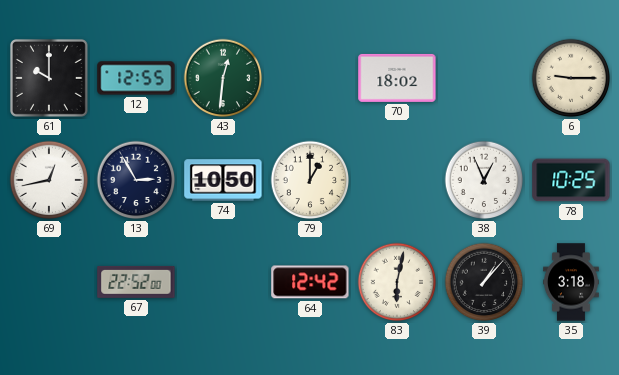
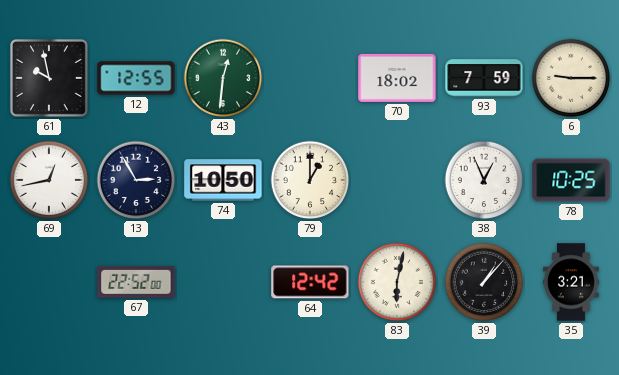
61: 10:00 -> 9:58
93: none -> 7:59
35: 3:18 -> 3:21
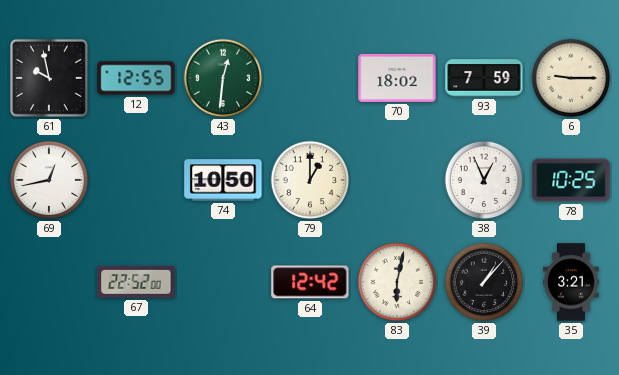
13: 2:55 -> none
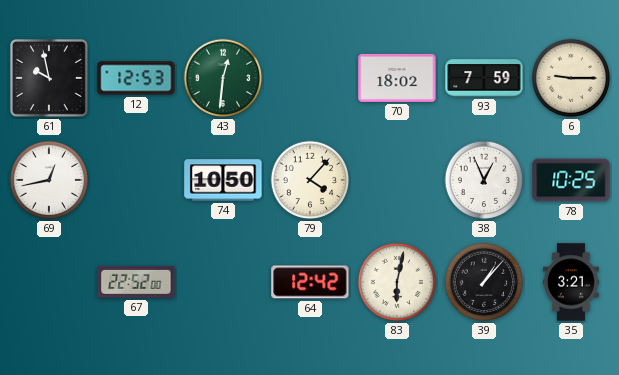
12: 12:55 -> 12:53
79: 1:00 -> 4:07
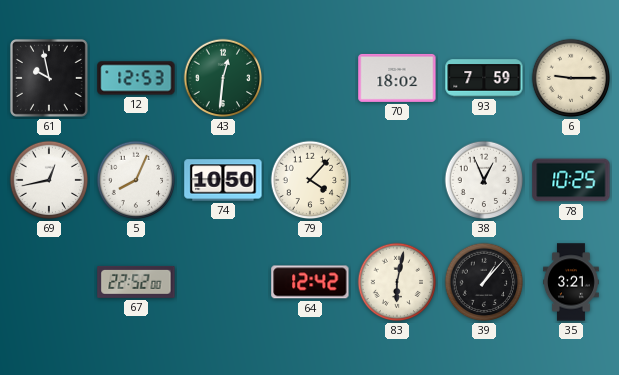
5: none -> 8:04
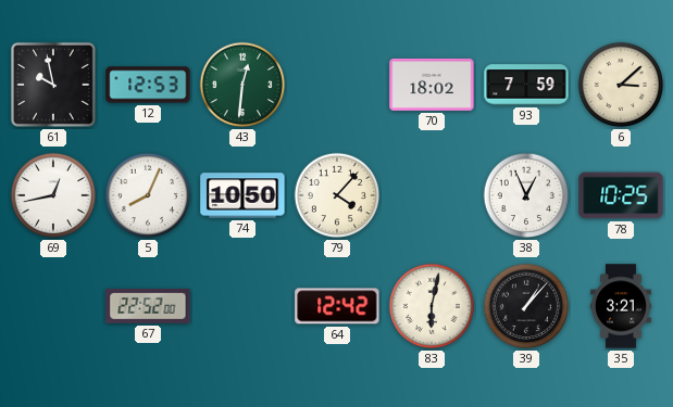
6: 9:15 -> 3:08
